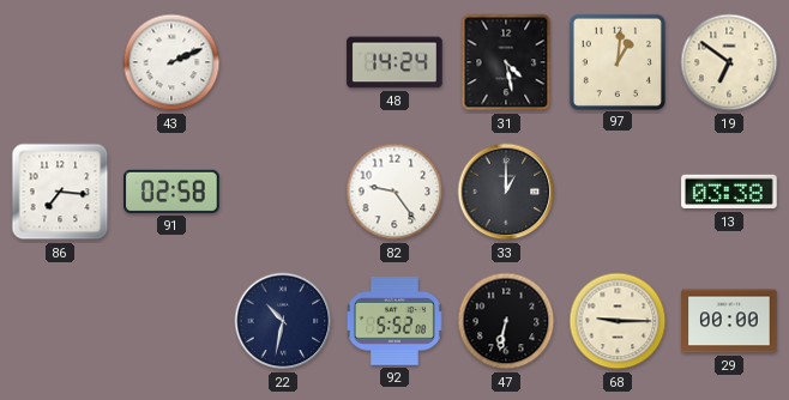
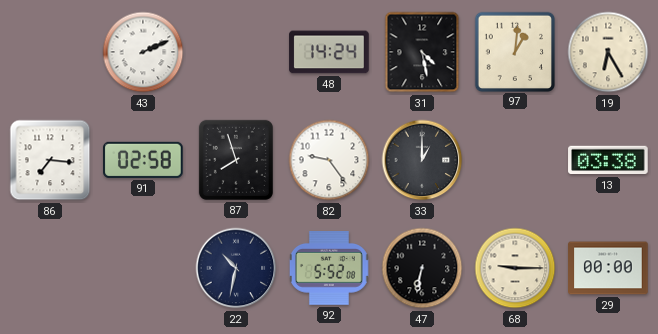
19: 6:51 -> 6:25
87: none -> 7:57
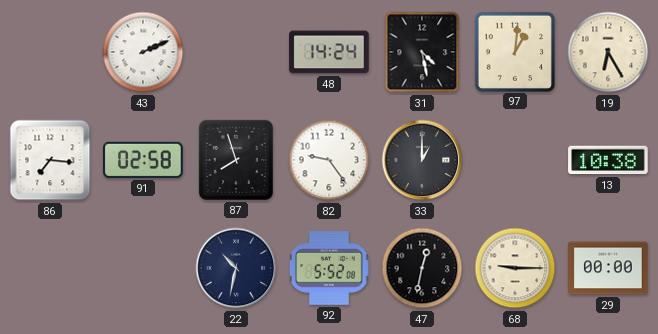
13: 03:38 -> 10:38
47: 6:32 -> 12:32
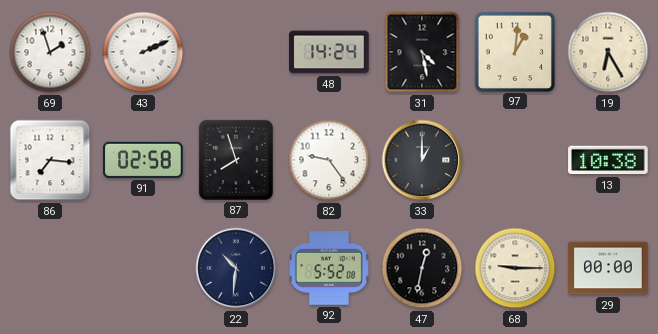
69: none -> 1:57
22: 10:32 -> 10:31
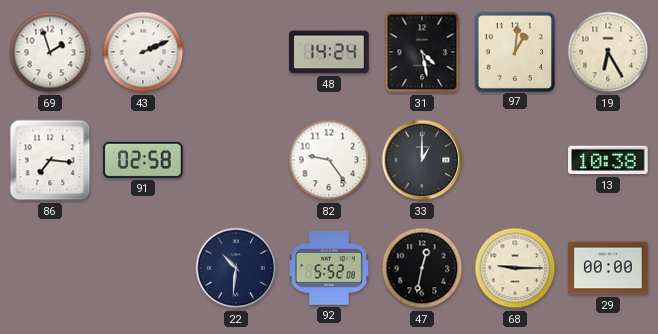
87: 7:57 -> none
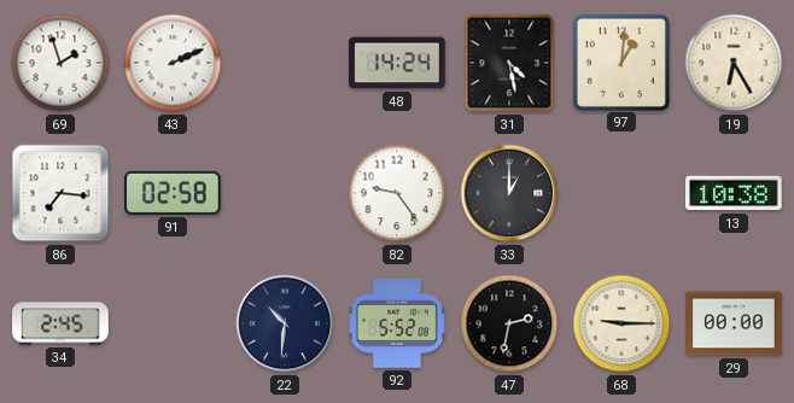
34: none -> 2:45
47: 12:32 -> 2:32
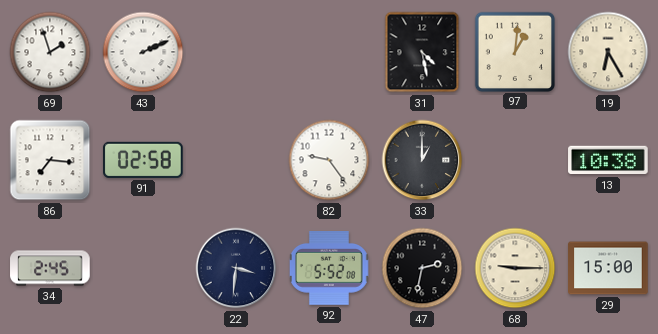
48: 14:24 -> none
22: 10:31 -> 3:31
29: 00:00 -> 15:00
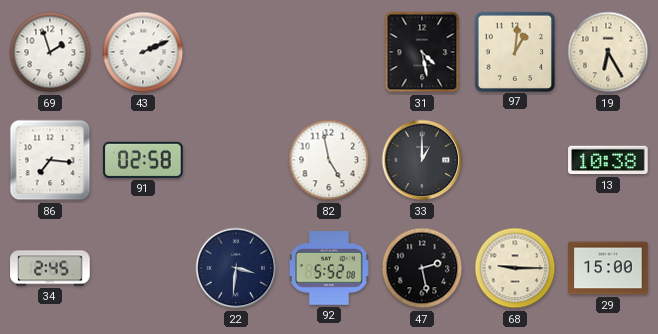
82: 9:24 -> 4:58
47: 2:32 -> 2:28
